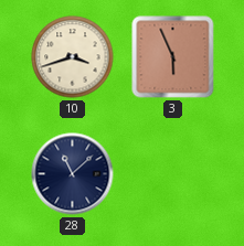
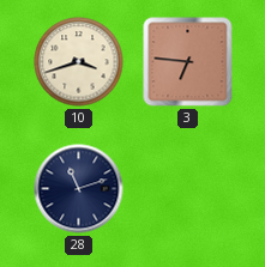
3: 5:56 -> 6:46
28: 11:08 -> 11:12
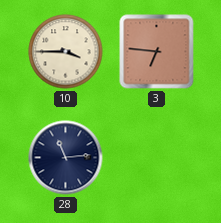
10: 3:42 -> 3:45
28: 11:12 -> 11:14
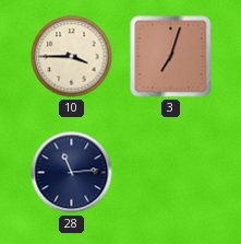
3: 6:46 -> 7:03
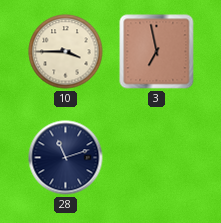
3: 7:03 -> 6:58
28: 11:14 -> 11:12
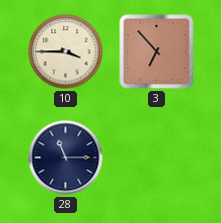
3: 6:58 -> 6:53
28: 11:12 -> 11:15
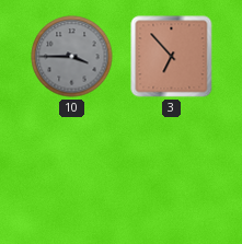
10 dial: cream -> grey
28: 11:15 -> none
